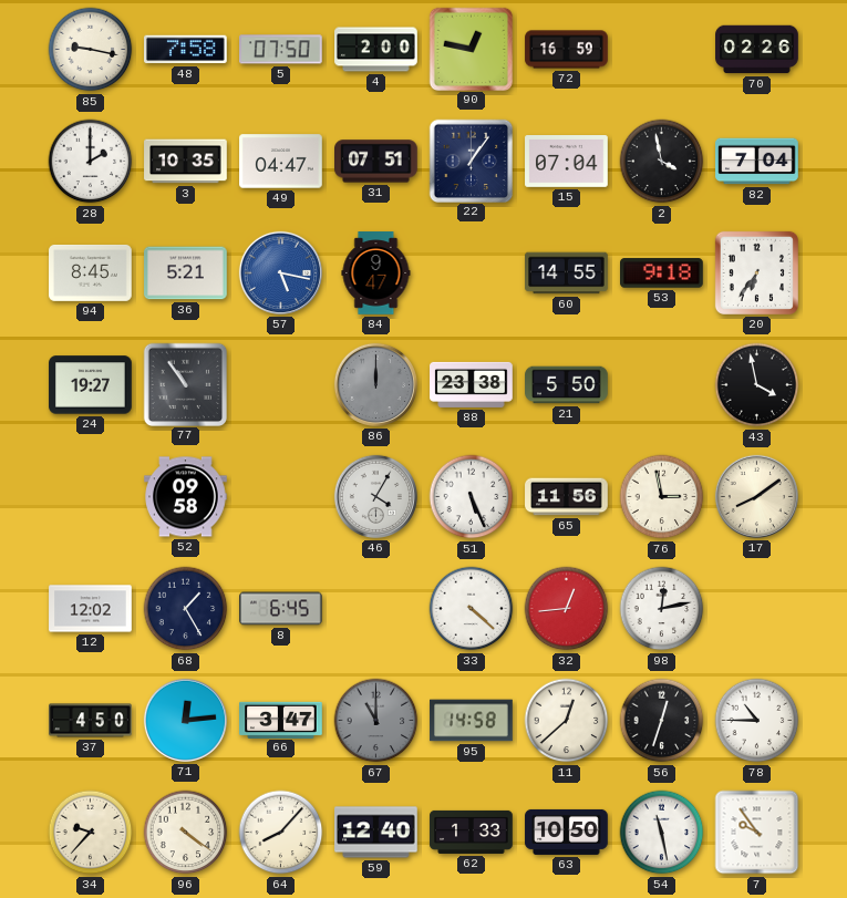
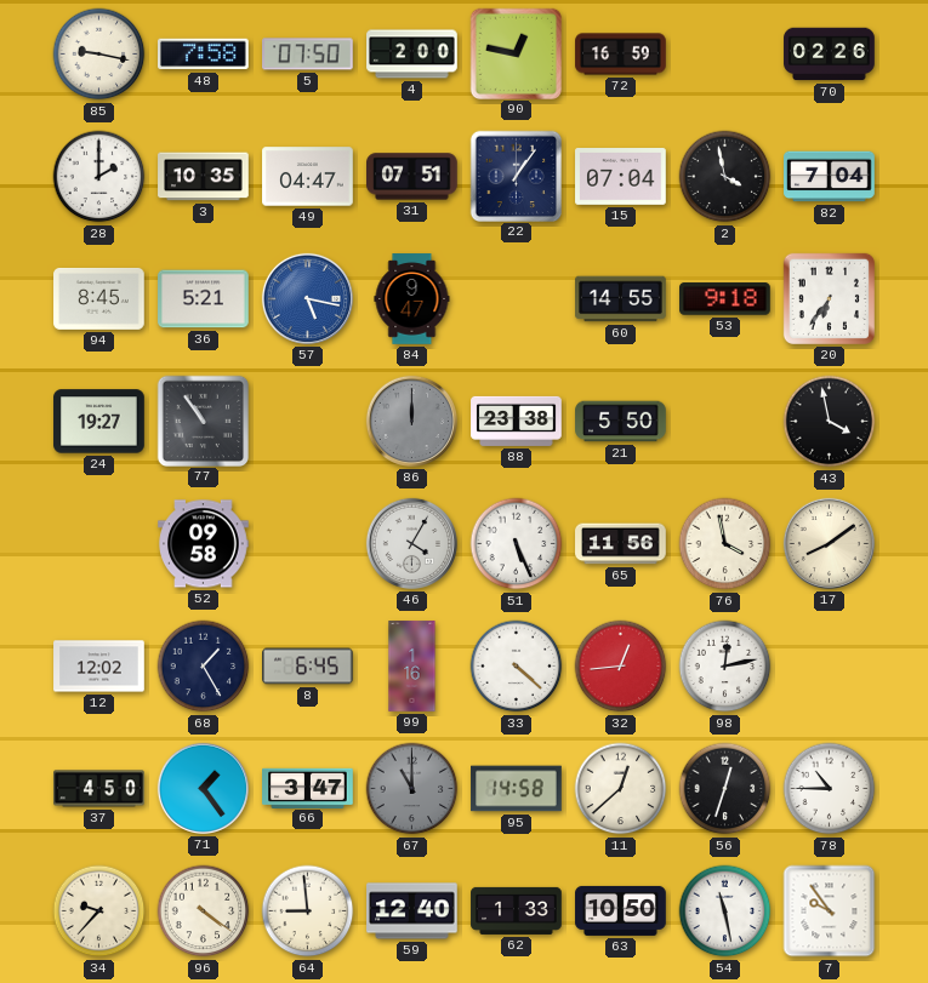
76: 2:58 -> 3:58
99: none -> 1:16
71: 12:14 -> 1:24
64: 8:07 -> 8:59
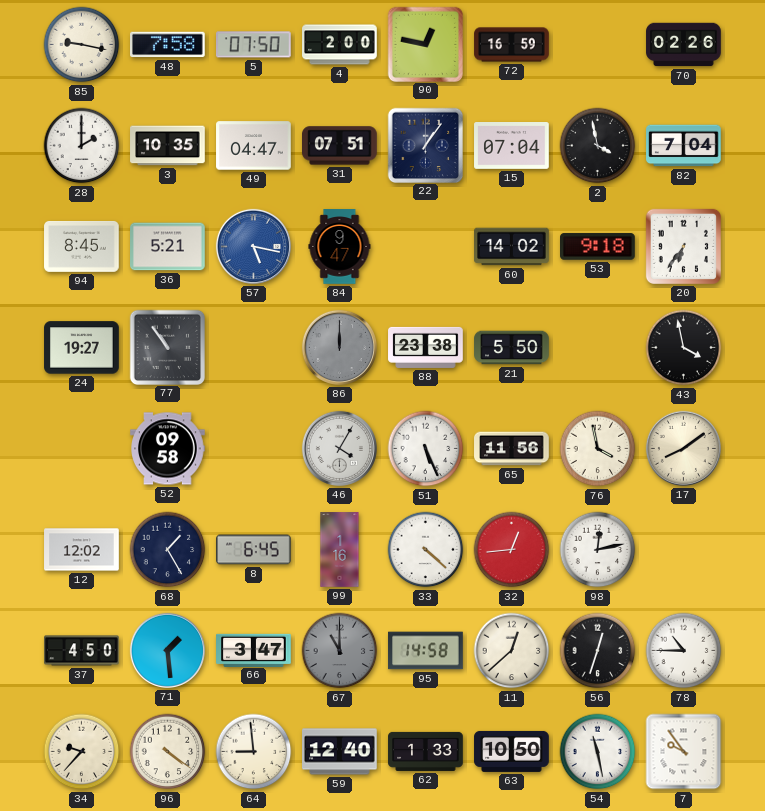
60: 14:55 -> 14:02
71: 1:24 -> 1:29
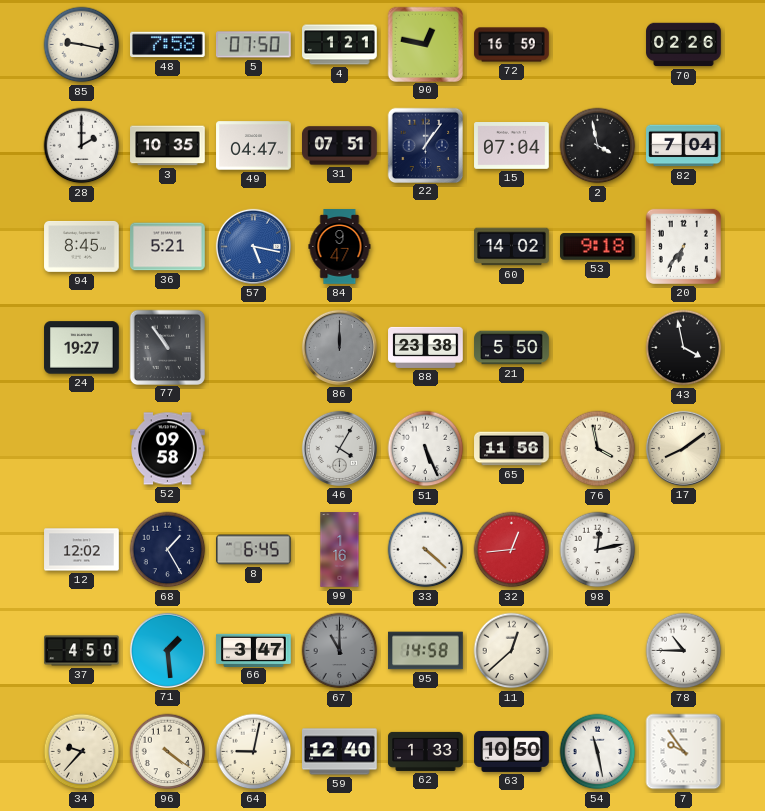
4: 2:00 -> 1:21
56: 12:33 -> none
64: 8:59 -> 9:02
